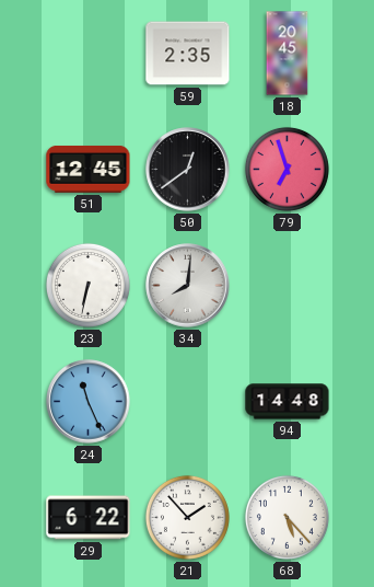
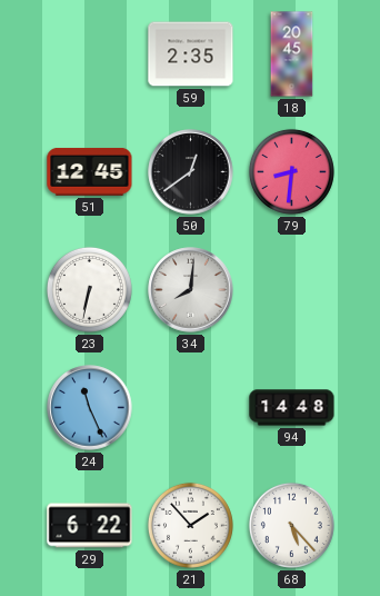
79: 6:57 -> 8:31
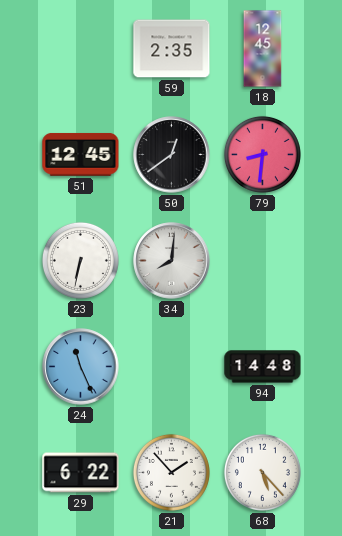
18: 20:45 -> 12:45
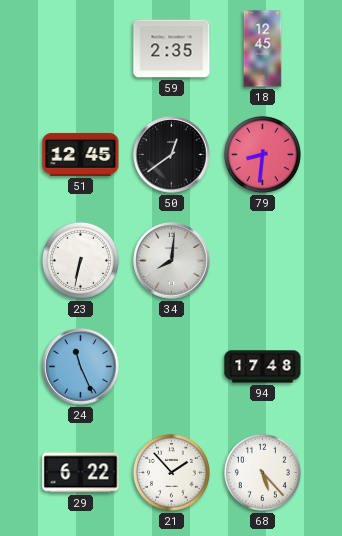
94: 14:48 -> 17:48
